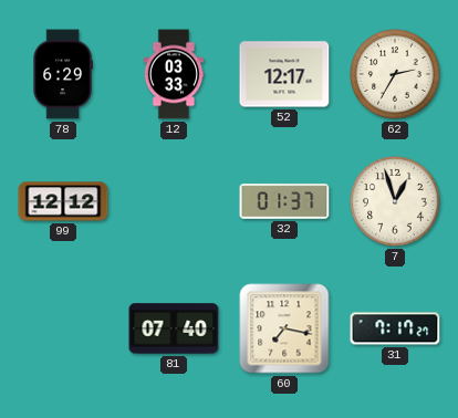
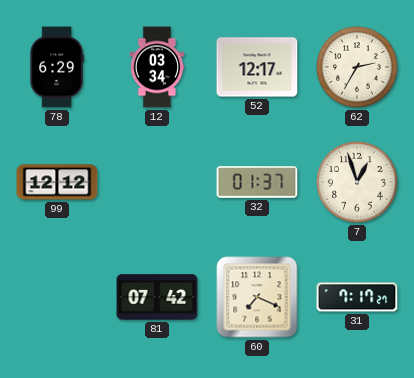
12: 03:33 -> 03:34
81: 07:40 -> 07:42
60: 7:17 -> 7:19
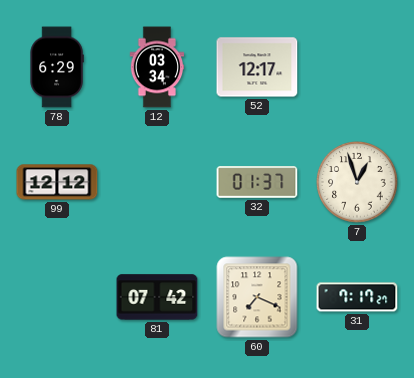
62: 2:35 -> none
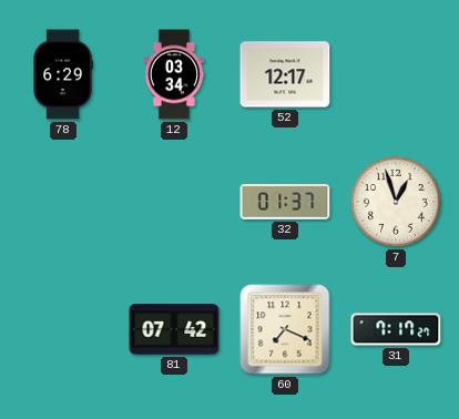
99: 12:12 -> none
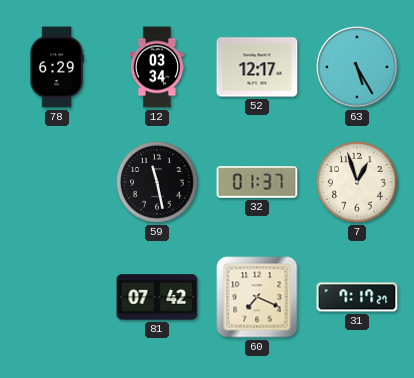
63: none -> 5:25
59: none -> 11:28
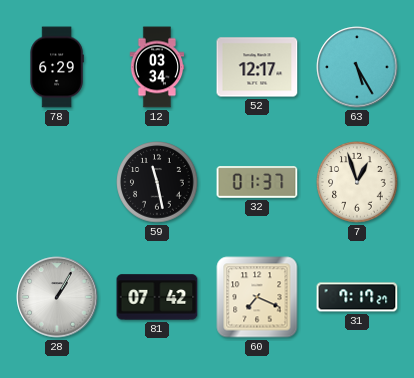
28: none -> 1:05
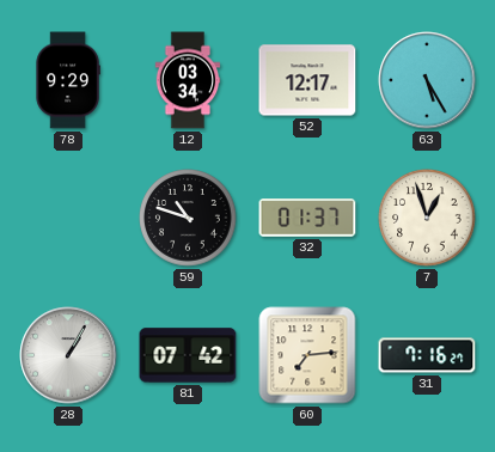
78: 6:29 -> 9:29
59: 11:28 -> 10:48
60: 7:19 -> 7:14
31: 7:17 -> 7:16
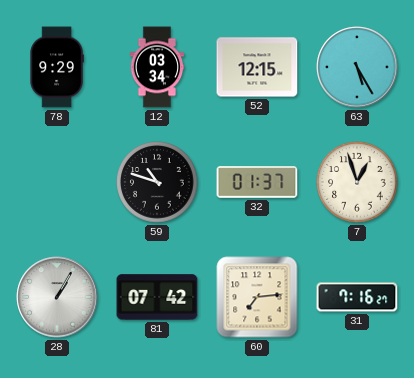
52: 12:17 -> 12:15
